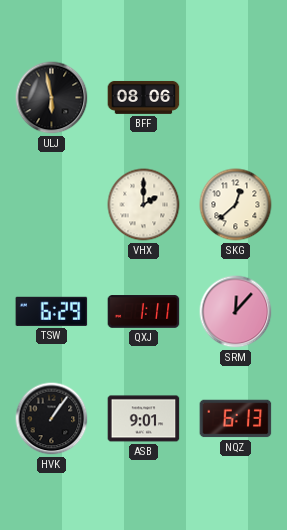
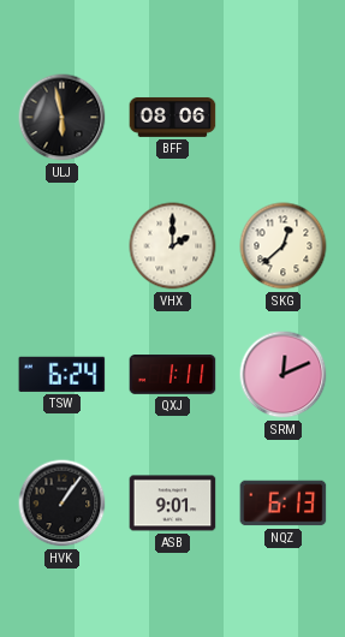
TSW: 6:29 -> 6:24
SRM: 12:07 -> 12:11
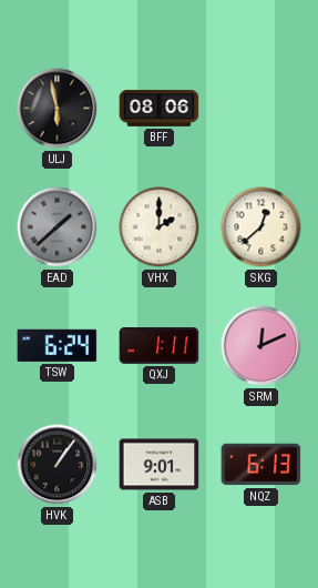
EAD: none -> 1:38
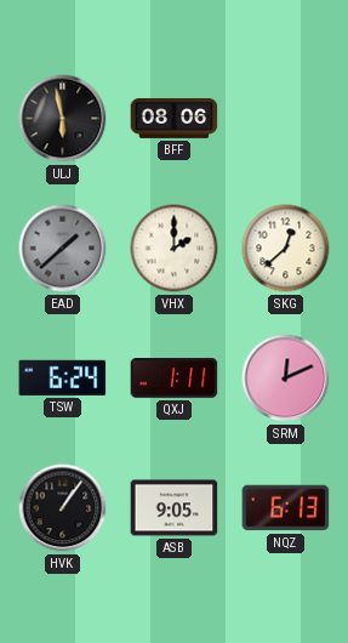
ASB: 9:01 -> 9:05
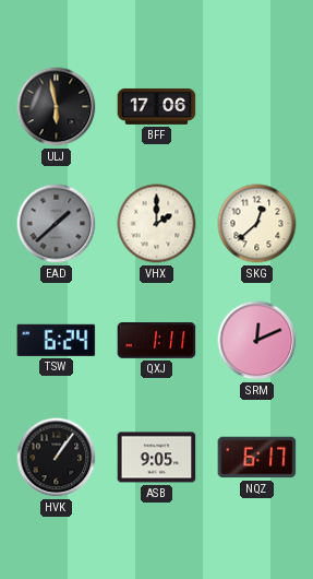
BFF: 08:06 -> 17:06
NQZ: 6:13 -> 6:17
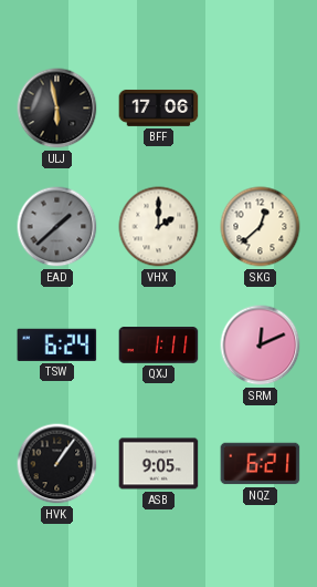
NQZ: 6:17 -> 6:21
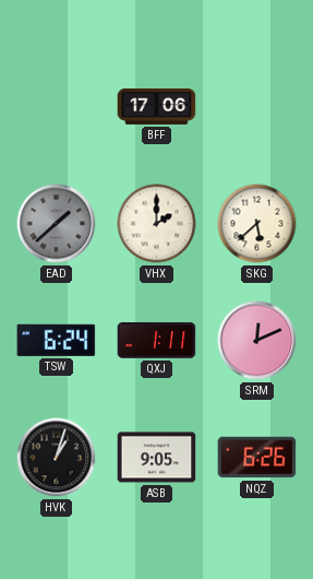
ULJ: 5:58 -> none
SKG: 12:38 -> 5:38
HVK: 1:06 -> 1:03
NQZ: 6:21 -> 6:26
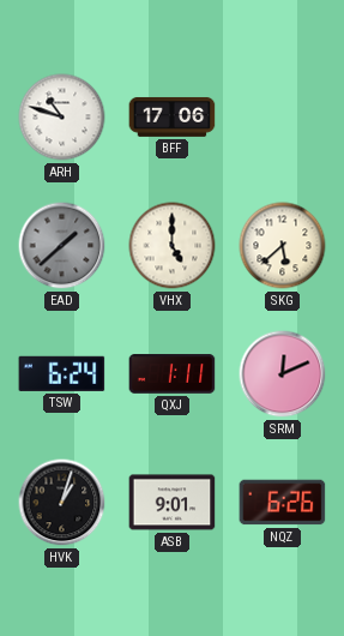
ARH: none -> 10:48
VHX: 2:00 -> 5:00
ASB: 9:05 -> 9:01
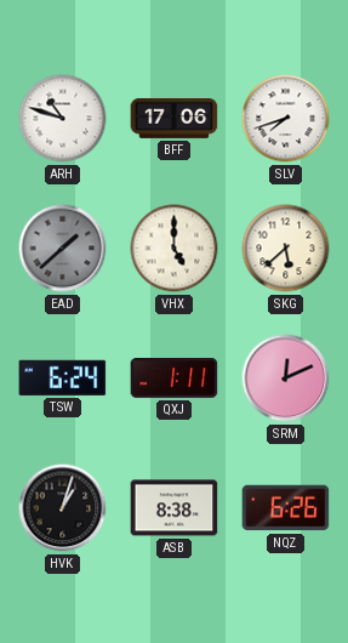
SLV: none -> 7:42
ASB: 9:01 -> 8:38
